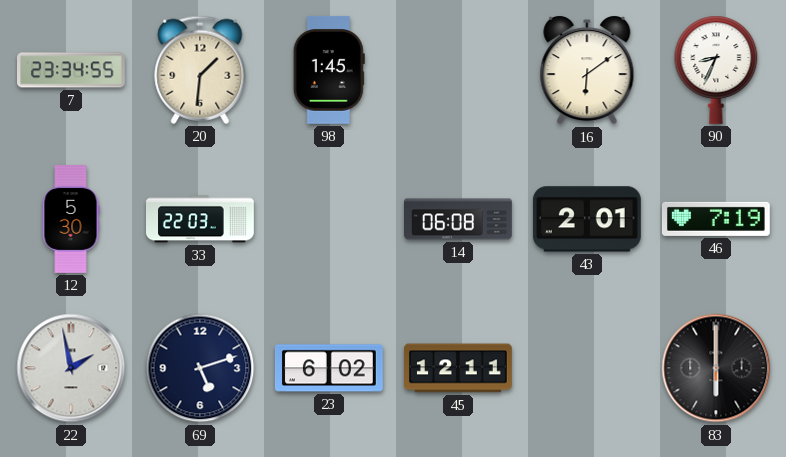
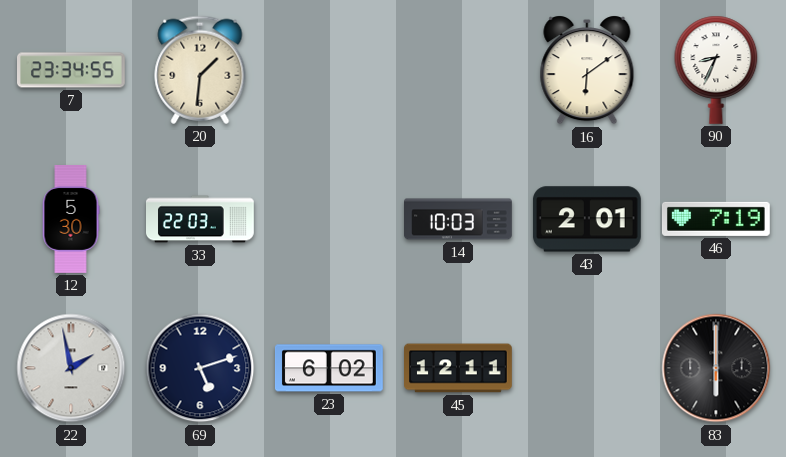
98: 1:45 -> none
14: 06:08 -> 10:03
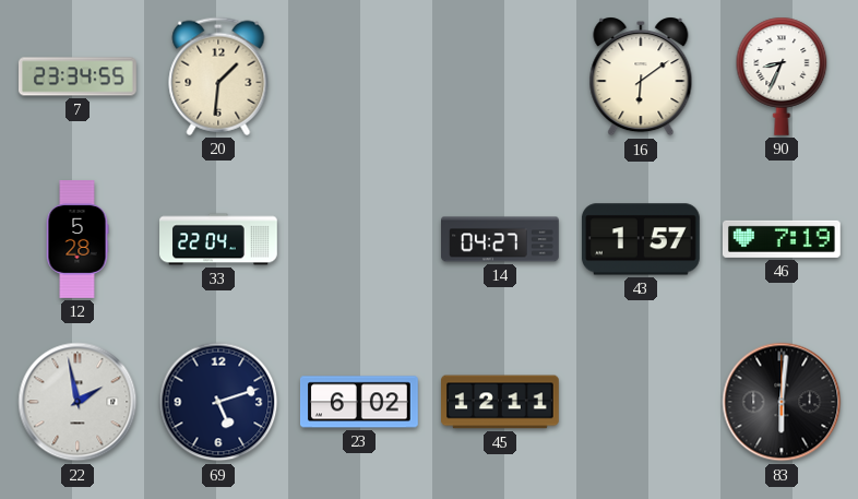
12: 5:30 -> 5:28
33: 22:03 -> 22:04
14: 10:03 -> 04:27
43: 2:01 -> 1:57
83: 6:00 -> 6:01
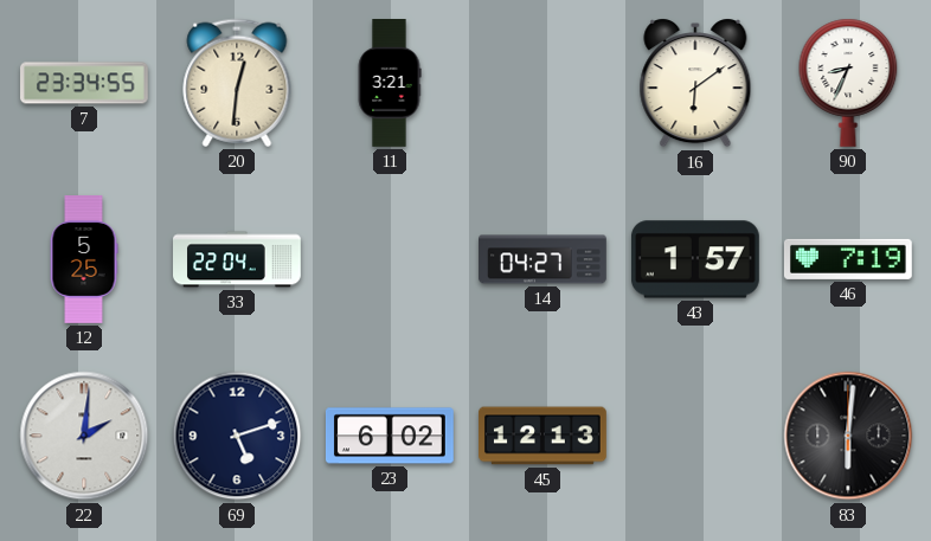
20: 1:31 -> 12:31
11: none -> 3:21
12: 5:28 -> 5:25
22: 1:58 -> 2:01
45: 12:11 -> 12:13
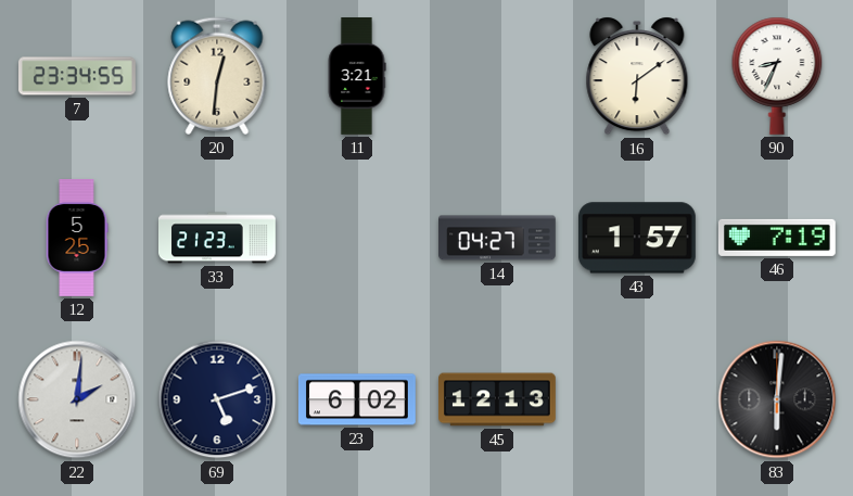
33: 22:04 -> 21:23
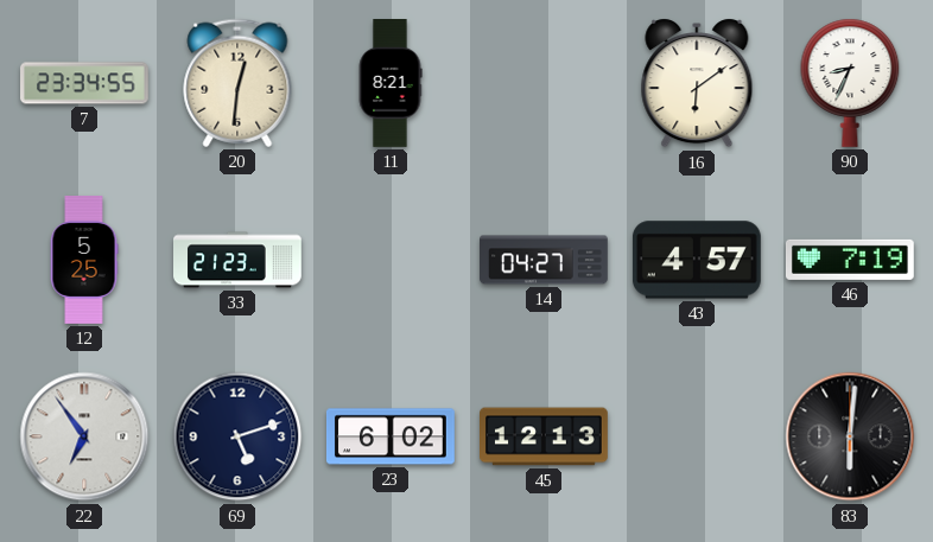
11: 3:21 -> 8:21
43: 1:57 -> 4:57
22: 2:01 -> 6:54
